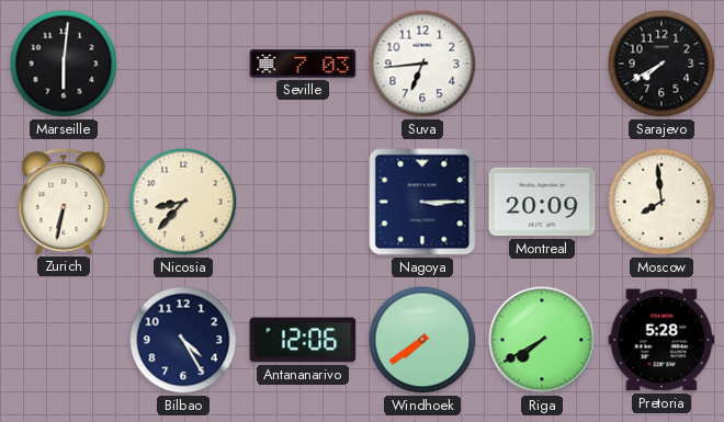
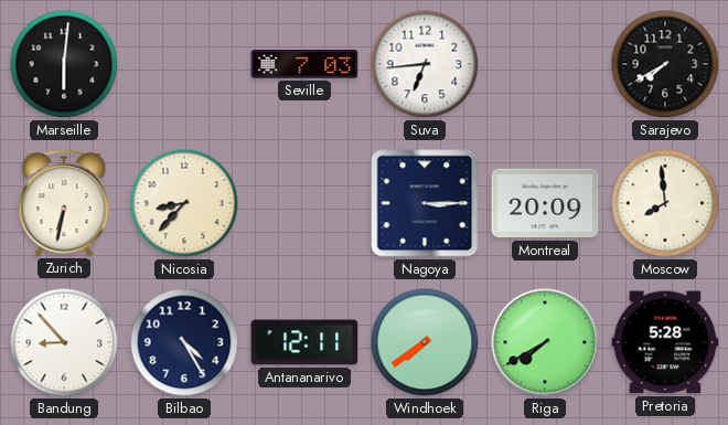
Bandung: none -> 8:53
Antananarivo: 12:06 -> 12:11
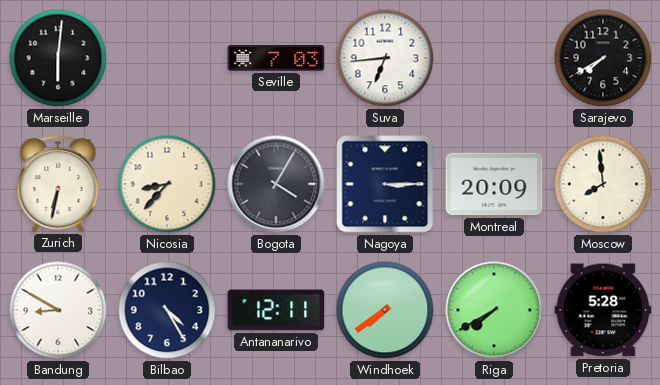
Bogota: none -> 4:05
Bandung: 8:53 -> 8:50
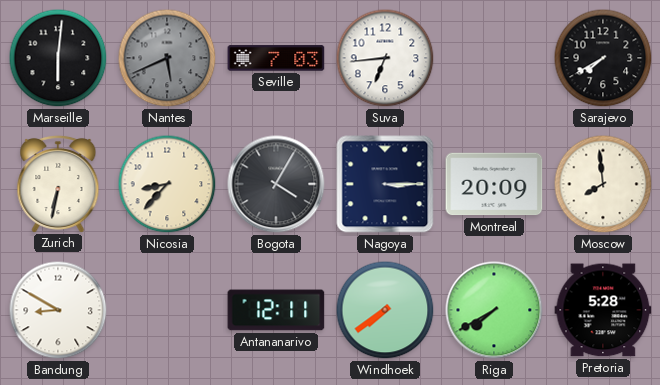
Nantes: none -> 5:41
Bilbao: 4:25 -> none
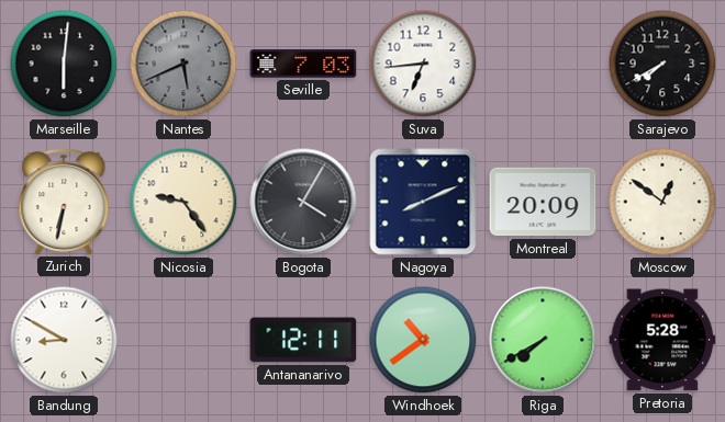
Nicosia: 8:37 -> 9:24
Nagoya: 3:15 -> 8:11
Moscow: 7:59 -> 12:51
Windhoek: 7:39 -> 10:39
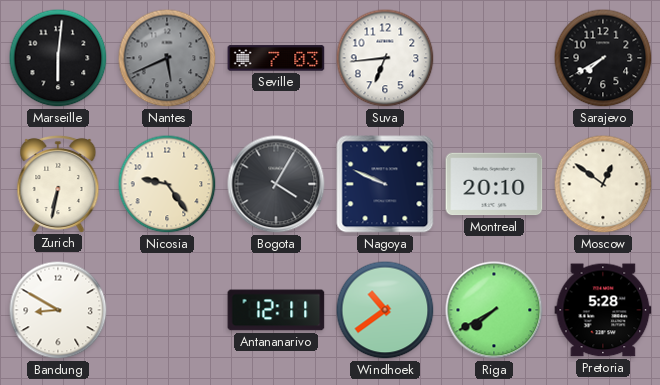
Nagoya: 8:11 -> 9:49
Montreal: 20:09 -> 20:10
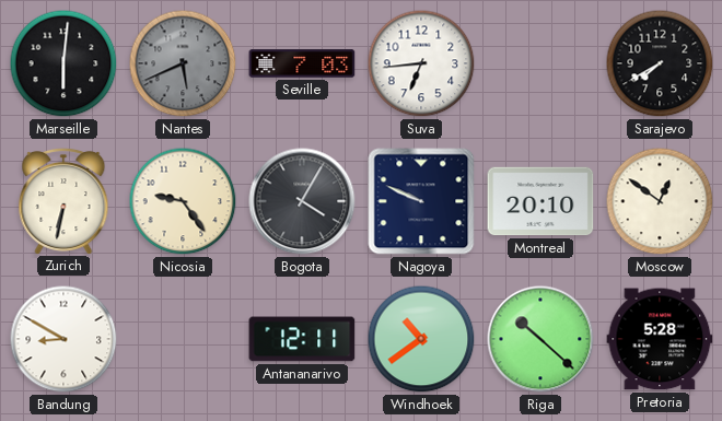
Riga: 7:40 -> 10:22
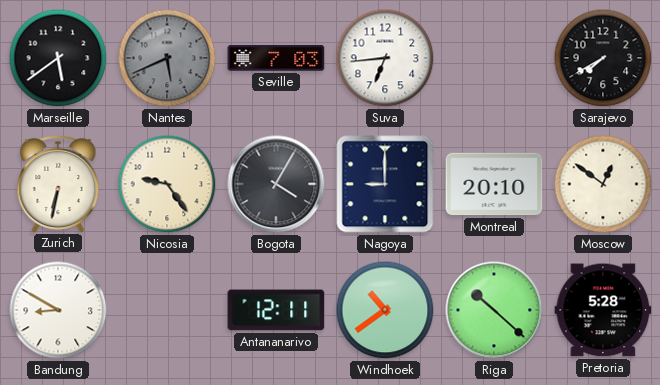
Marseille: 6:01 -> 5:39
Nagoya: 9:49 -> 9:00
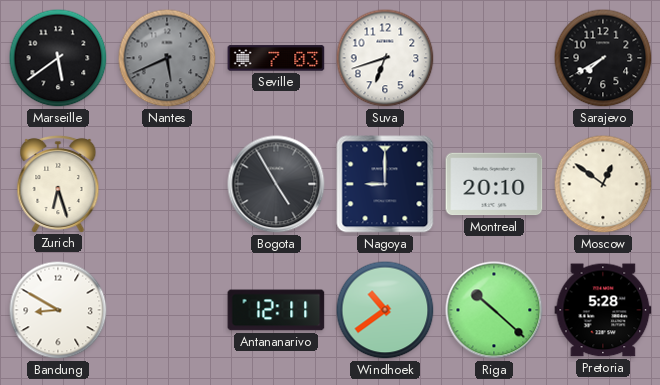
Suva: 6:44 -> 6:42
Zurich: 6:32 -> 6:27
Nicosia: 9:24 -> none
Bogota: 4:05 -> 4:55
